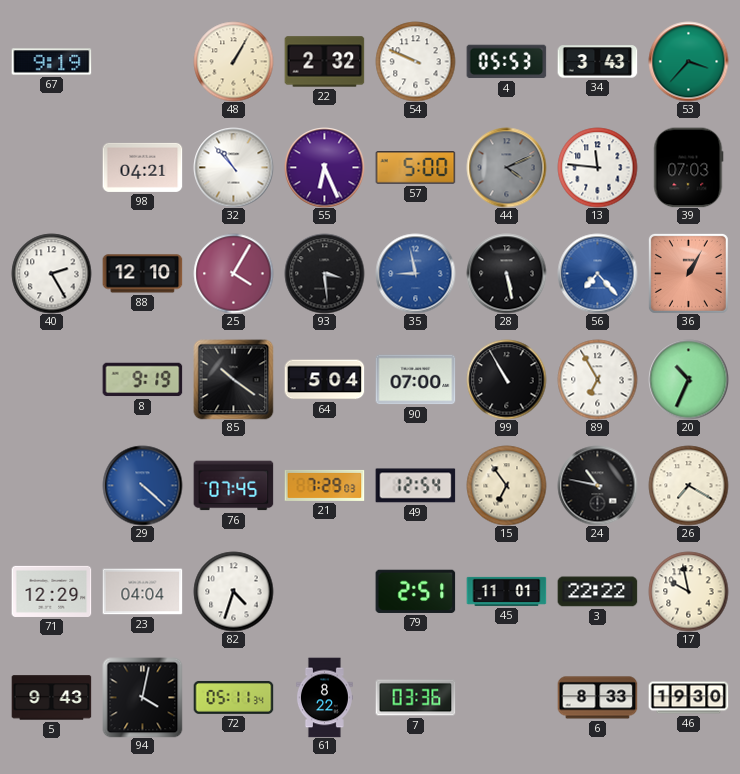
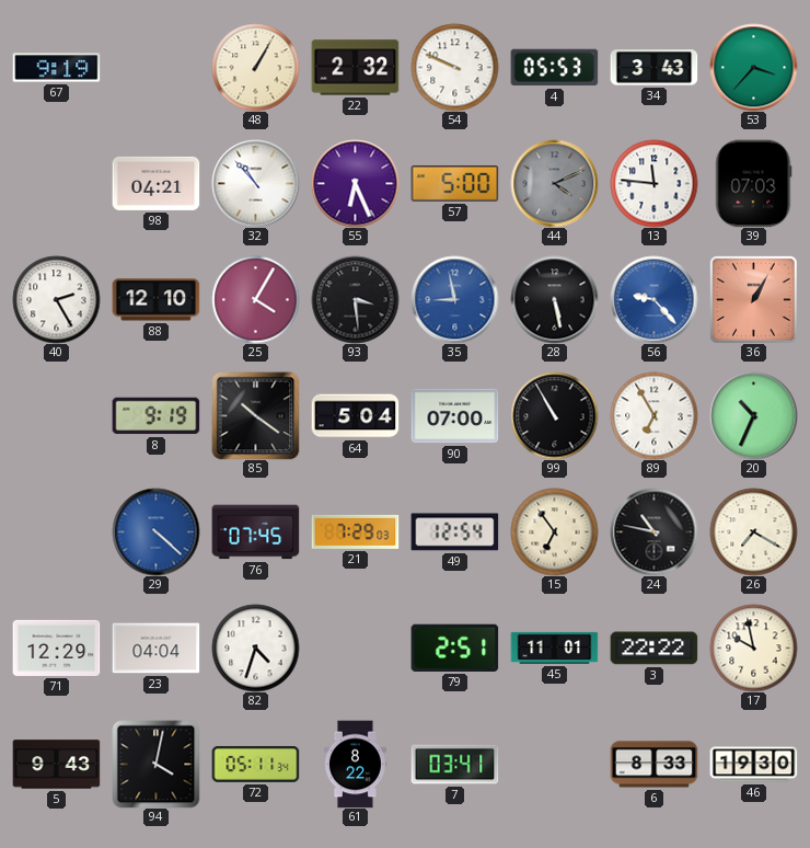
56: 7:23 -> 9:23
7: 03:36 -> 03:41
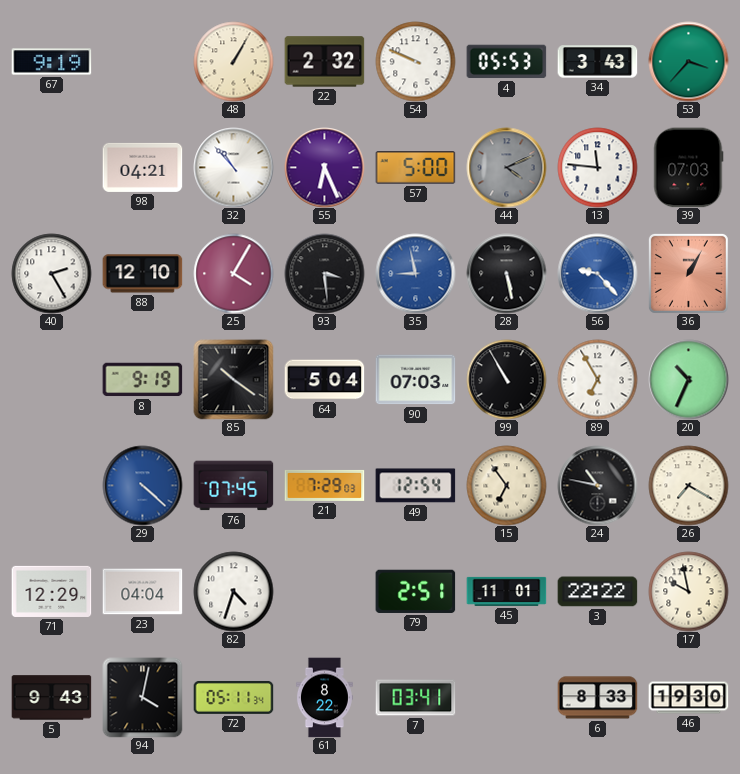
90: 07:00 -> 07:03
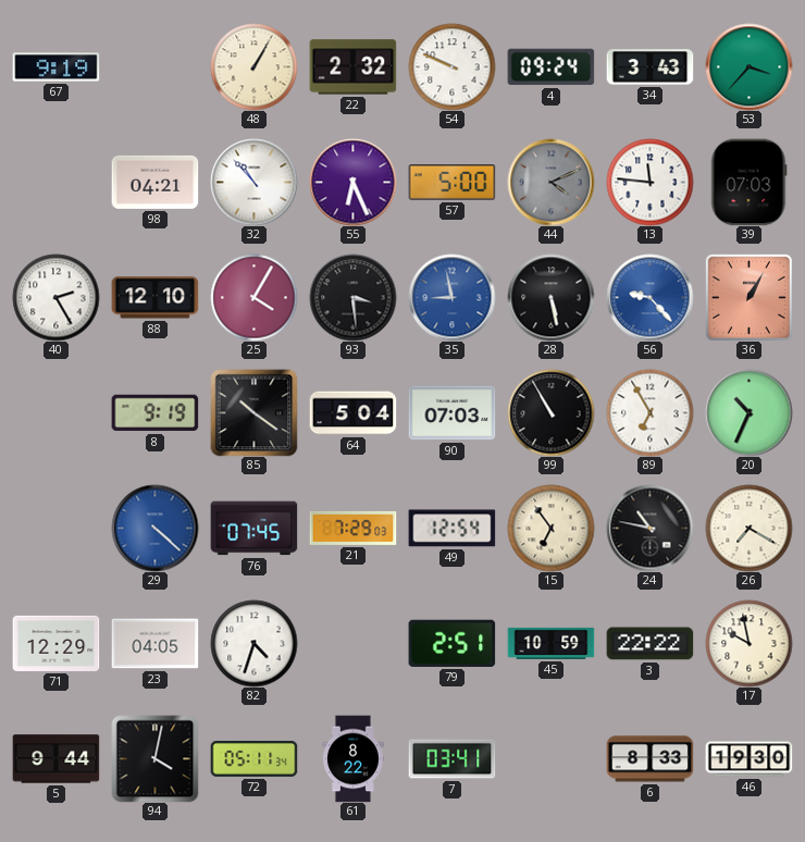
4: 05:53 -> 09:24
23: 04:04 -> 04:05
45: 11:01 -> 10:59
5: 9:43 -> 9:44
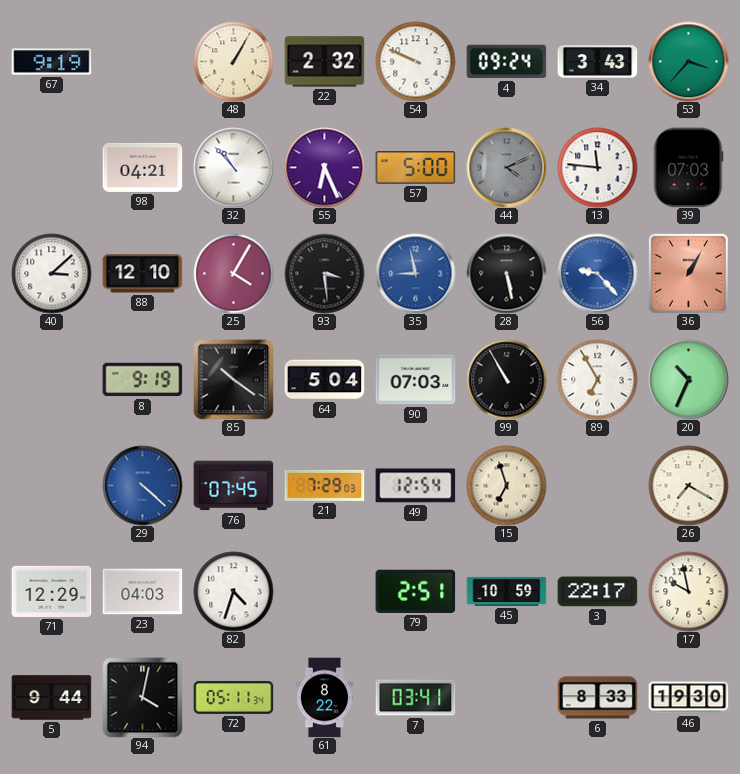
40: 2:25 -> 3:08
15: 6:54 -> 6:57
24: 10:47 -> none
23: 04:05 -> 04:03
3: 22:22 -> 22:17
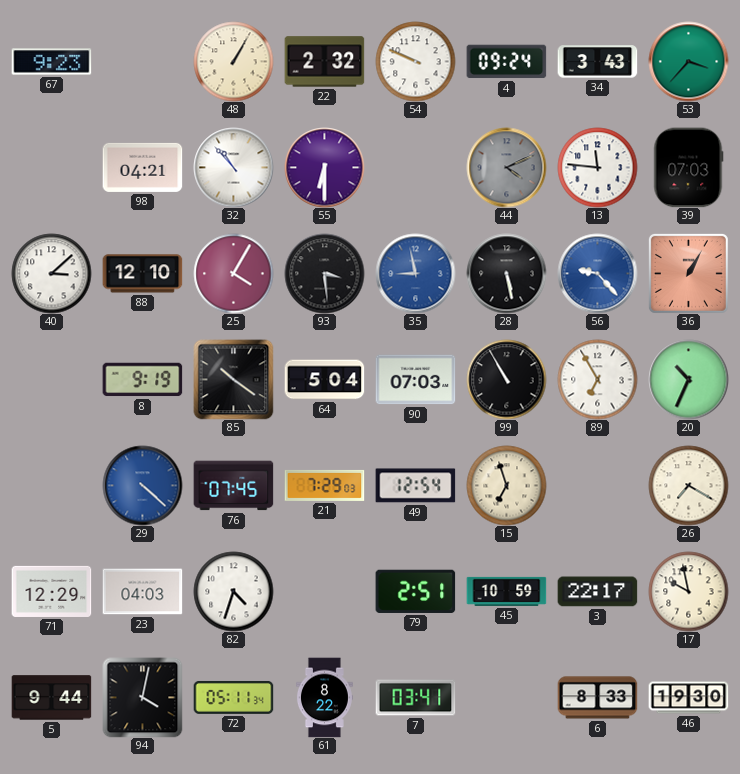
67: 9:19 -> 9:23
55: 6:26 -> 6:30
57: 5:00 -> none
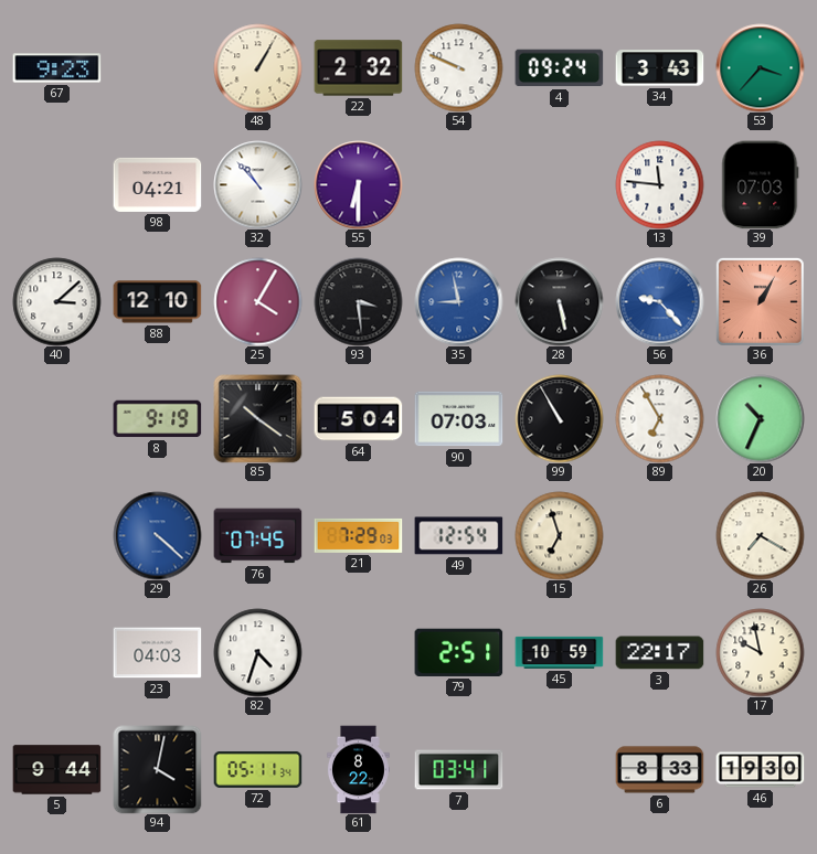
44: 4:11 -> none
71: 12:29 -> none
